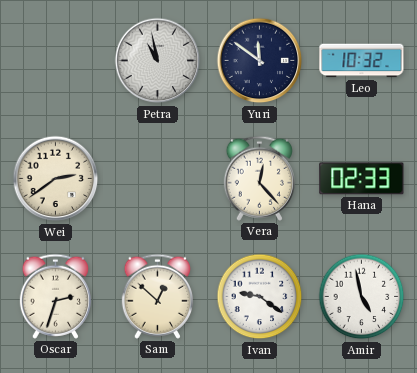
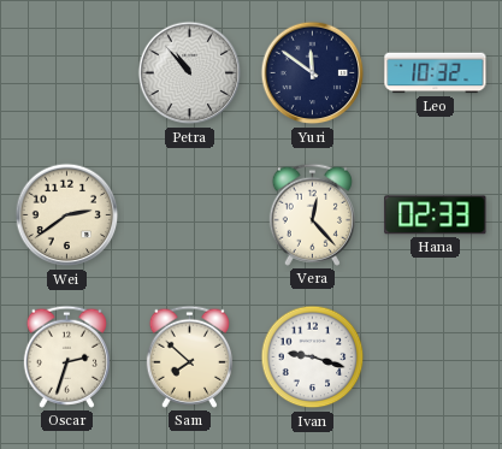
Petra: 10:58 -> 10:53
Sam: 12:52 -> 7:52
Ivan: 9:21 -> 9:18
Amir: 4:58 -> none
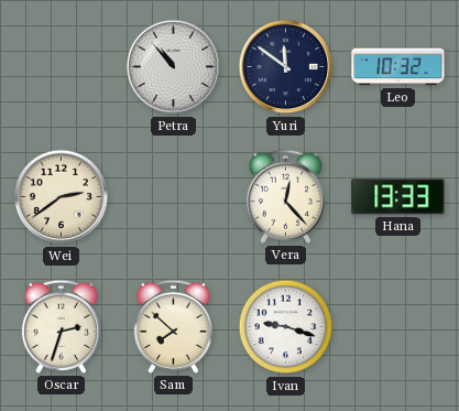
Hana: 02:33 -> 13:33
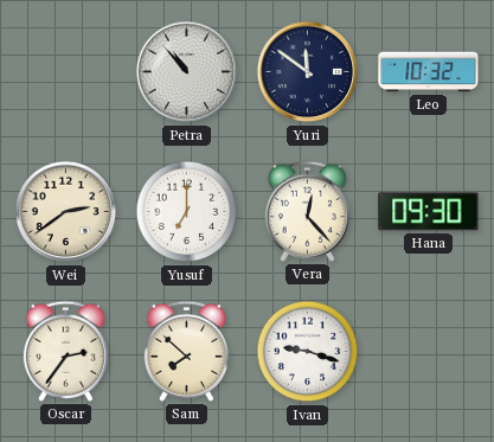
Yusuf: none -> 7:00
Hana: 13:33 -> 09:30
Oscar: 2:33 -> 2:36
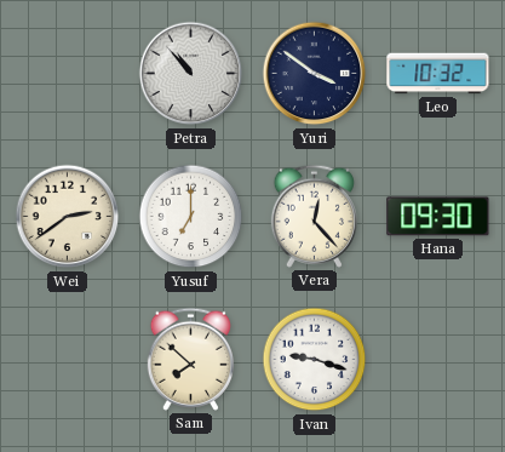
Yuri: 11:51 -> 3:51
Oscar: 2:36 -> none
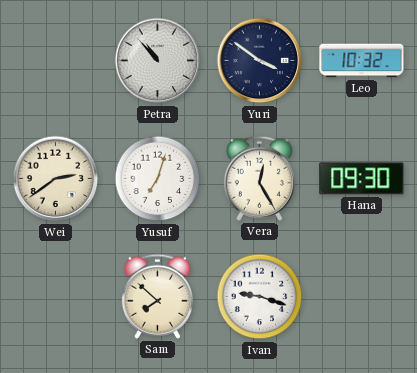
Yusuf: 7:00 -> 7:03
Vera: 12:23 -> 12:25
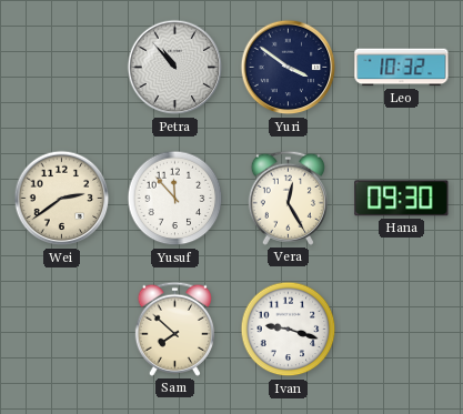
Yusuf: 7:03 -> 11:53
